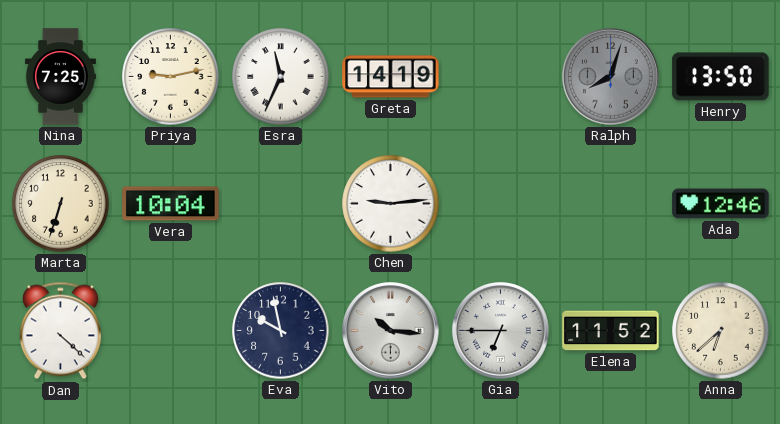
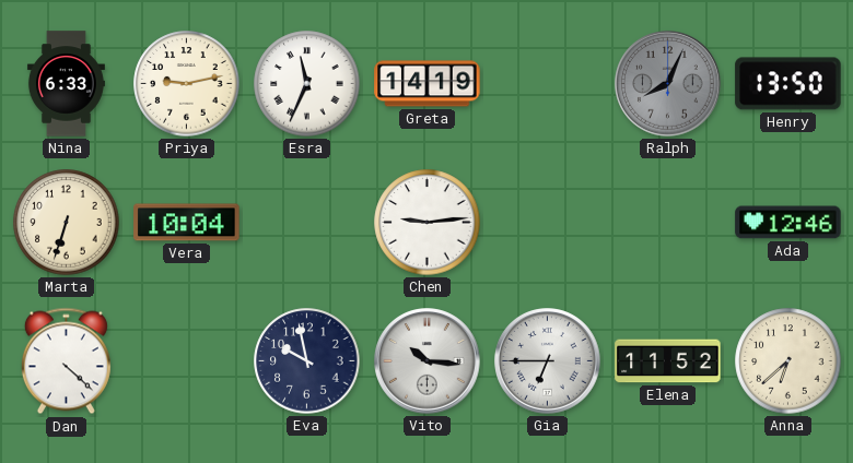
Nina: 7:25 -> 6:33
Ralph: 8:03 -> 8:04
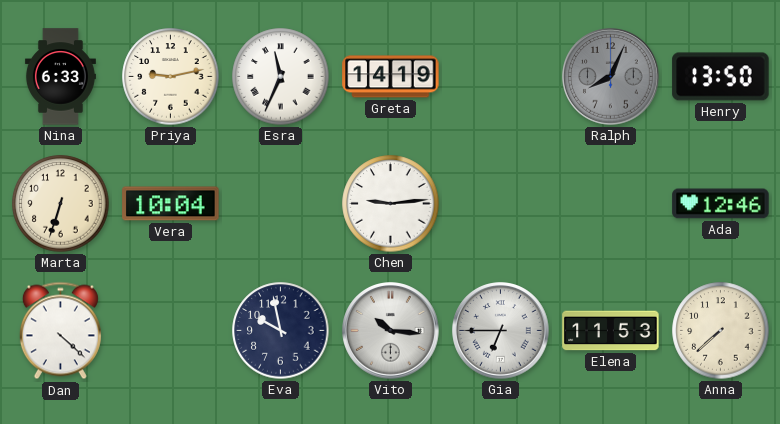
Elena: 11:52 -> 11:53
Anna: 6:38 -> 7:38
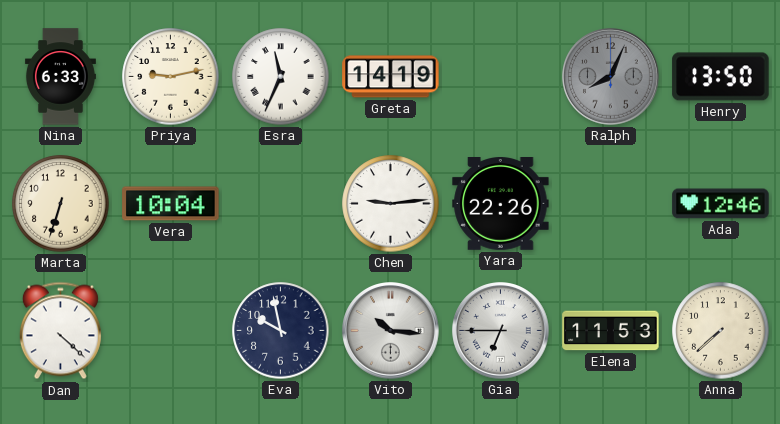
Yara: none -> 22:26
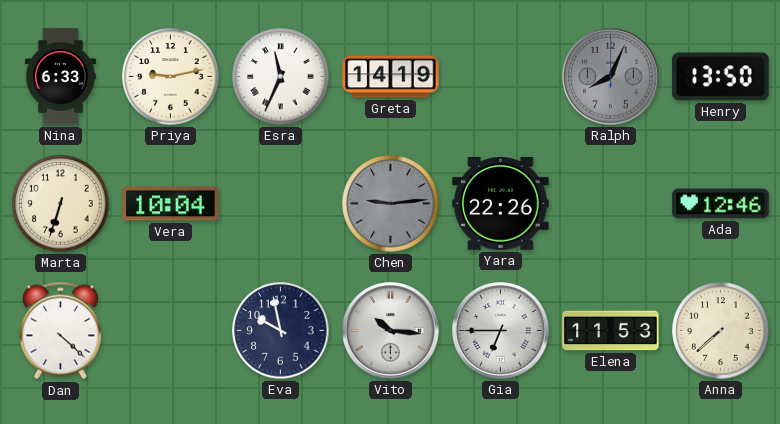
Chen dial: white -> grey
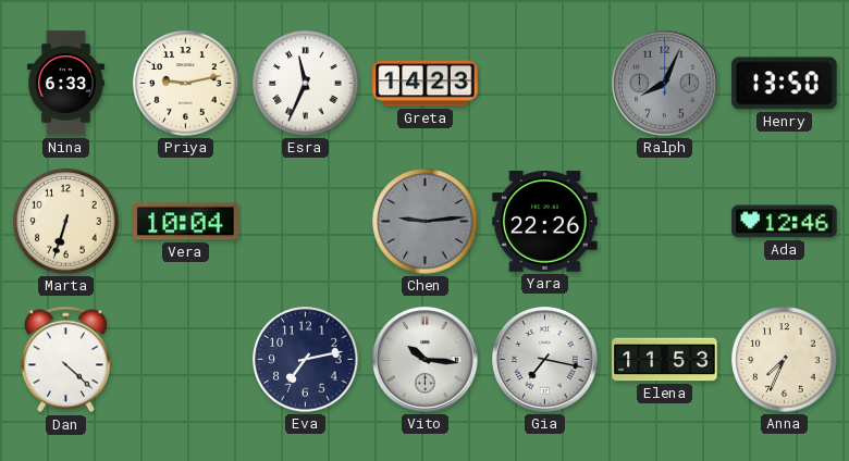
Greta: 14:19 -> 14:23
Eva: 9:58 -> 7:13
Gia: 6:45 -> 7:17
Anna: 7:38 -> 7:34
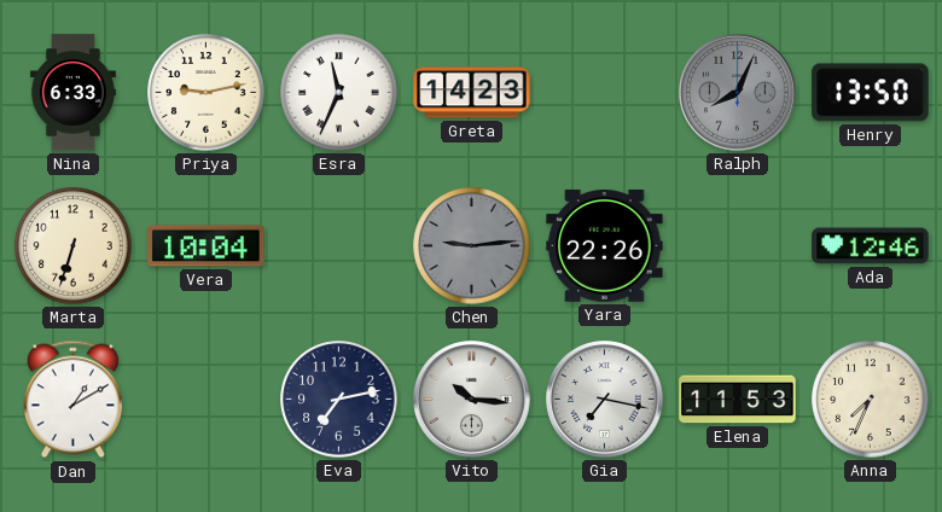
Dan: 4:22 -> 1:10
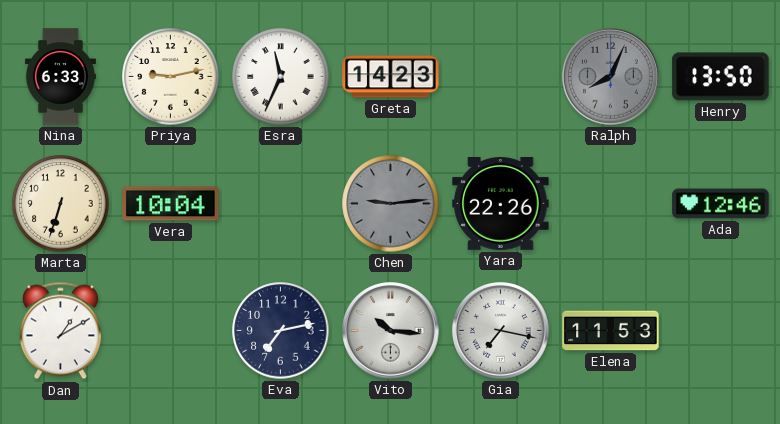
Anna: 7:34 -> none
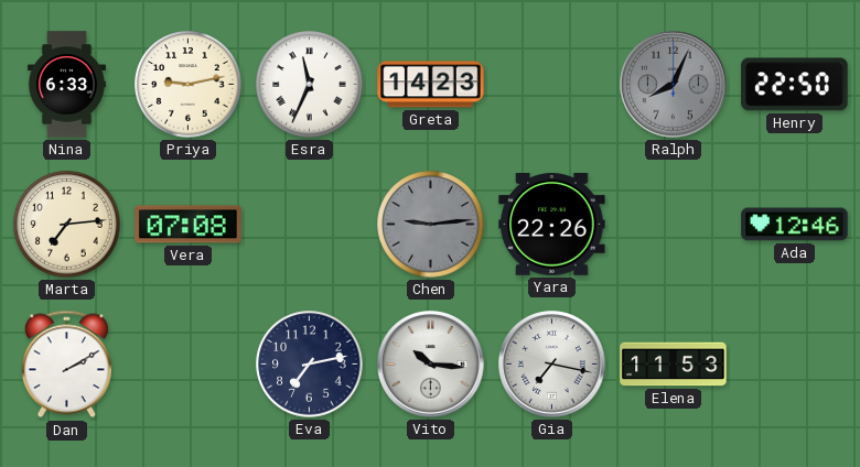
Henry: 13:50 -> 22:50
Marta: 6:33 -> 7:14
Vera: 10:04 -> 07:08
Dan: 1:10 -> 2:10
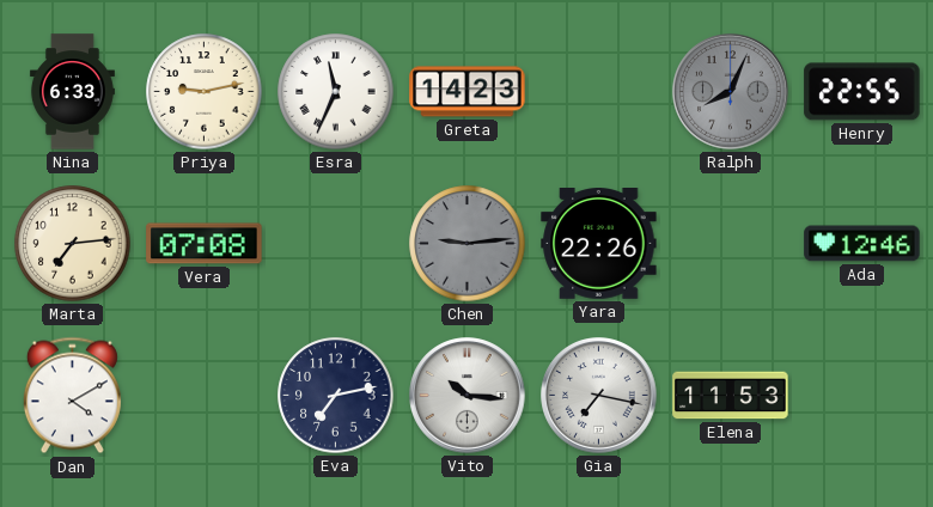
Henry: 22:50 -> 22:55
Dan: 2:10 -> 4:10
